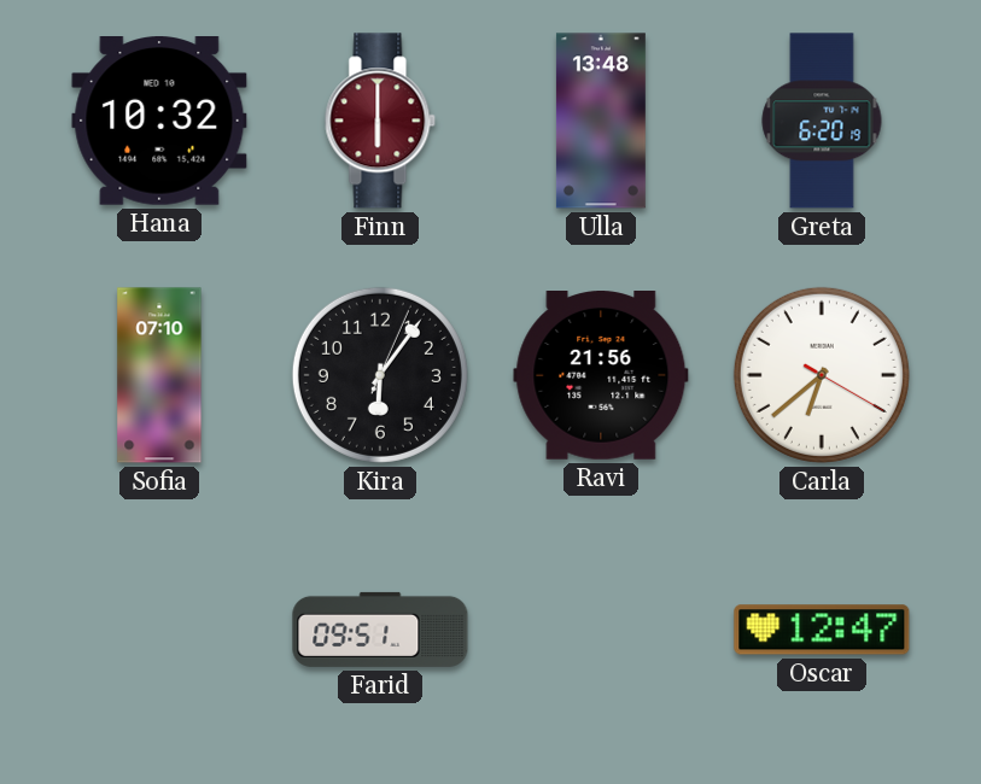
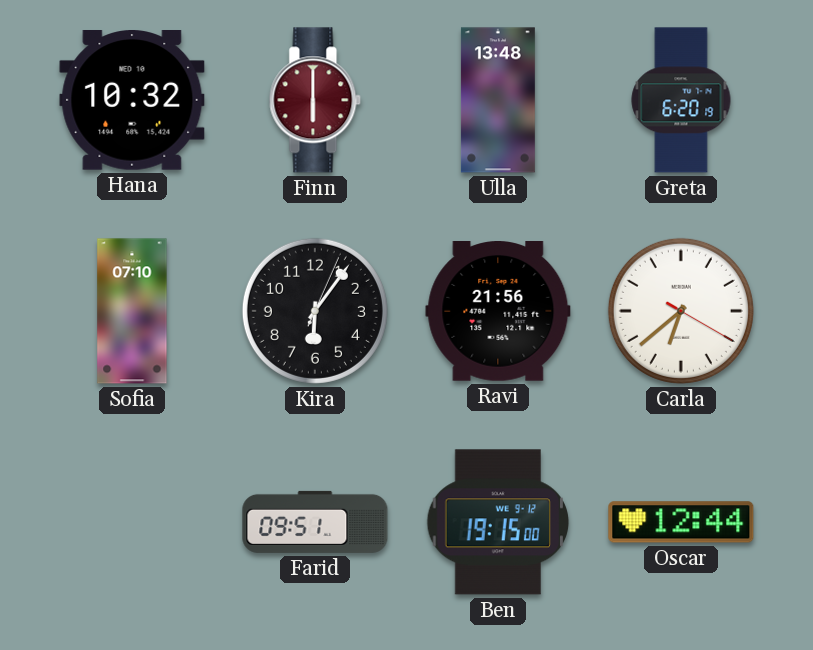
Ben: none -> 19:15
Oscar: 12:47 -> 12:44
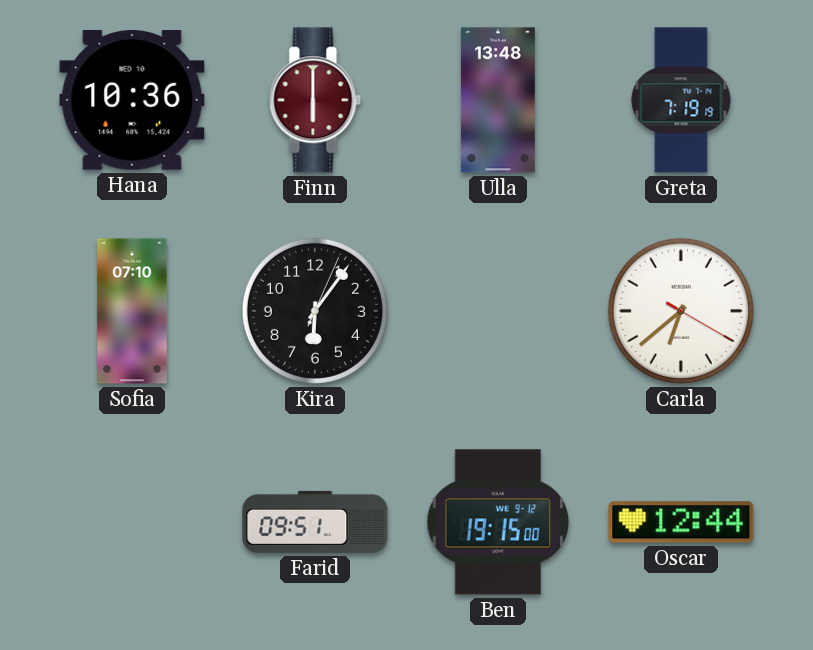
Hana: 10:32 -> 10:36
Greta: 6:20 -> 7:19
Ravi: 21:56 -> none
